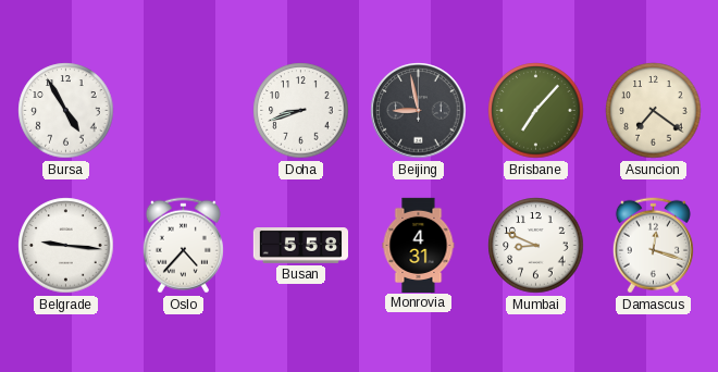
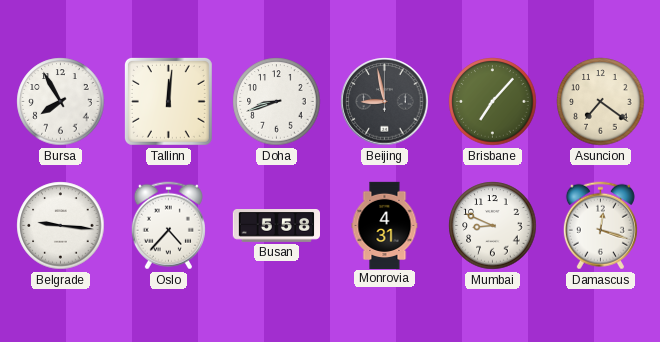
Bursa: 4:55 -> 7:55
Tallinn: none -> 12:01
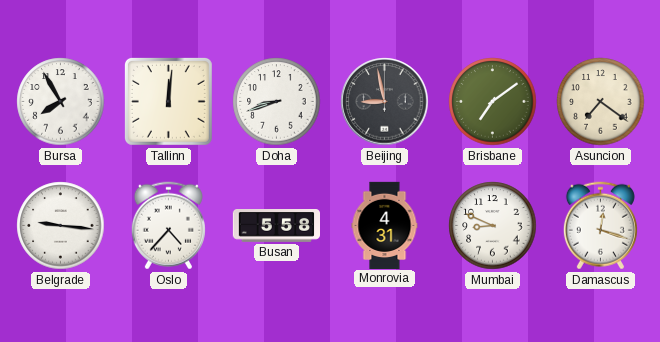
Brisbane: 7:07 -> 7:09
